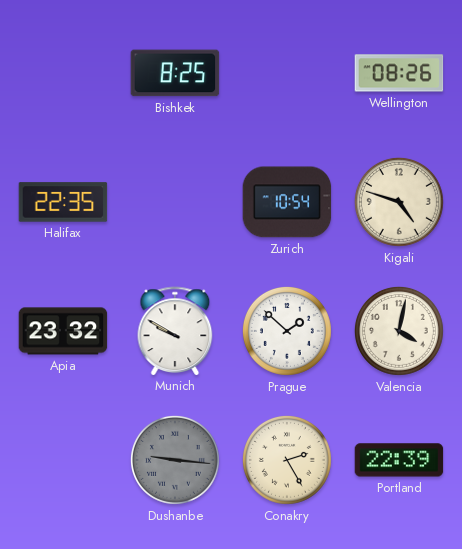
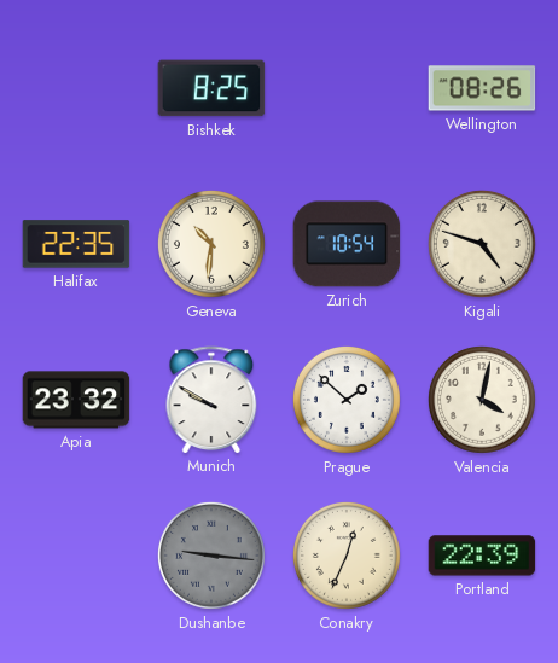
Geneva: none -> 10:31
Conakry: 2:25 -> 12:34
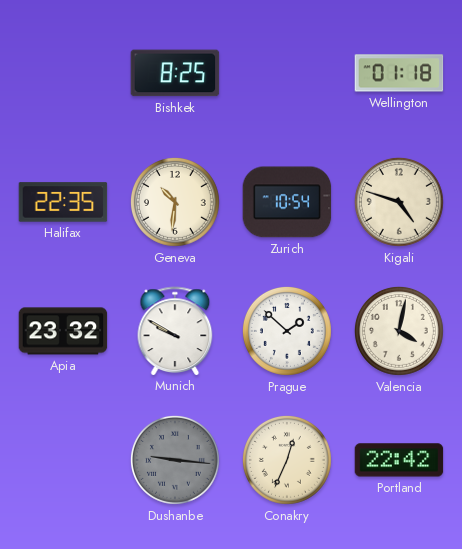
Wellington: 08:26 -> 01:18
Portland: 22:39 -> 22:42
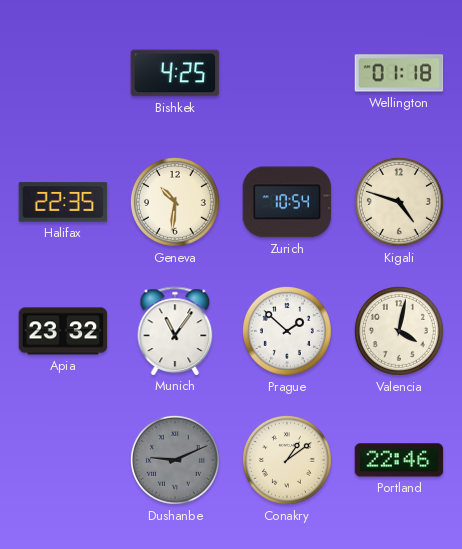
Bishkek: 8:25 -> 4:25
Munich: 9:50 -> 11:06
Dushanbe: 9:16 -> 9:11
Conakry: 12:34 -> 1:09
Portland: 22:42 -> 22:46
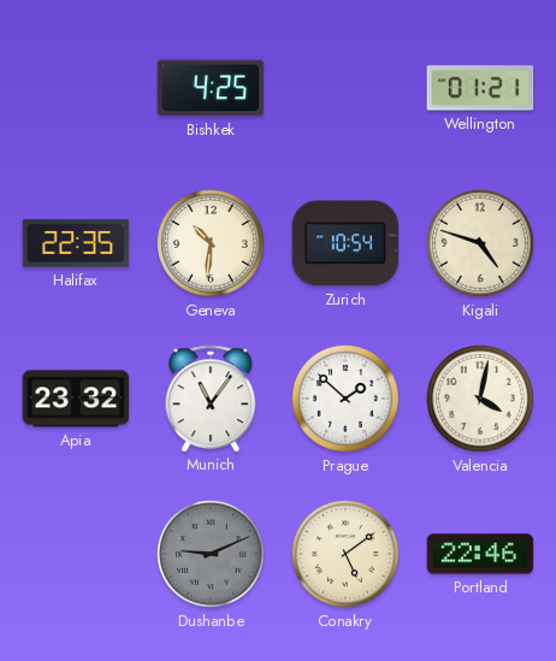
Wellington: 01:18 -> 01:21
Conakry: 1:09 -> 5:09
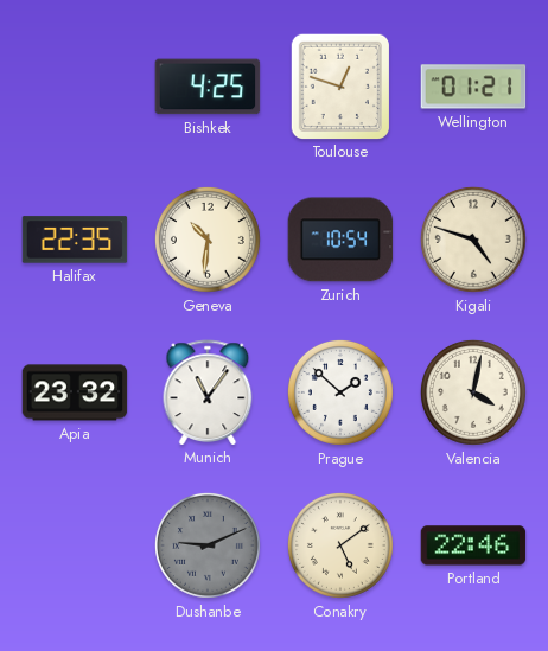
Toulouse: none -> 12:48
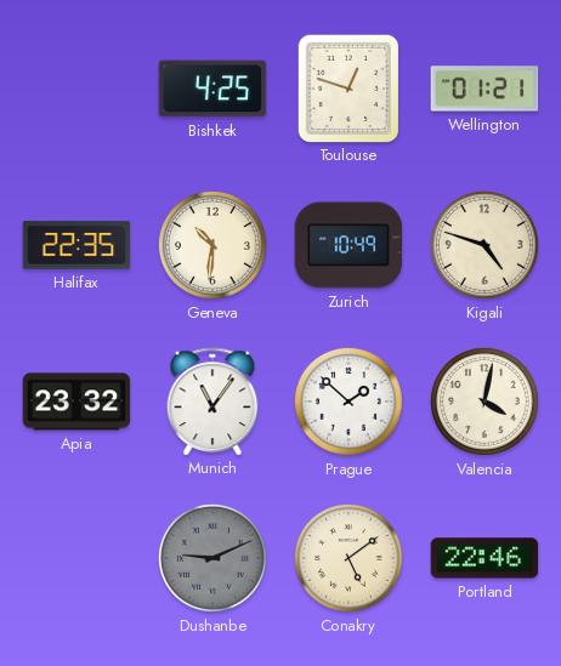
Zurich: 10:54 -> 10:49
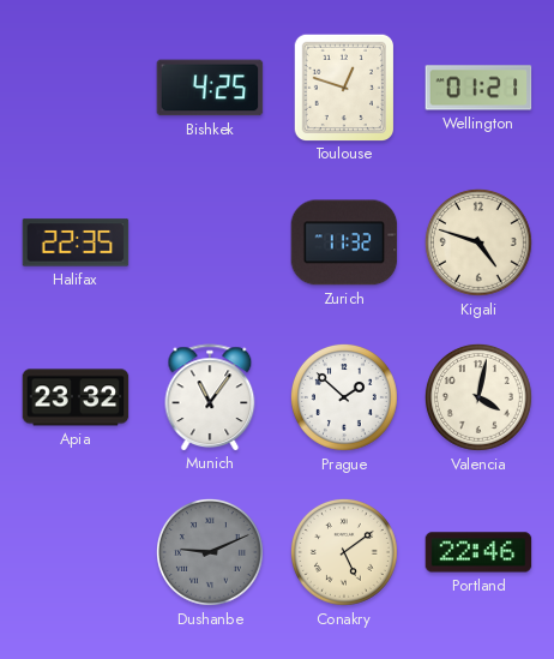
Geneva: 10:31 -> none
Zurich: 10:49 -> 11:32
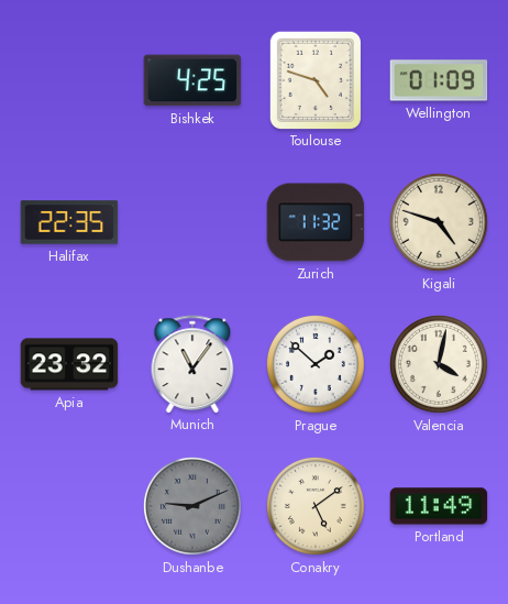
Toulouse: 12:48 -> 4:48
Wellington: 01:21 -> 01:09
Portland: 22:46 -> 11:49
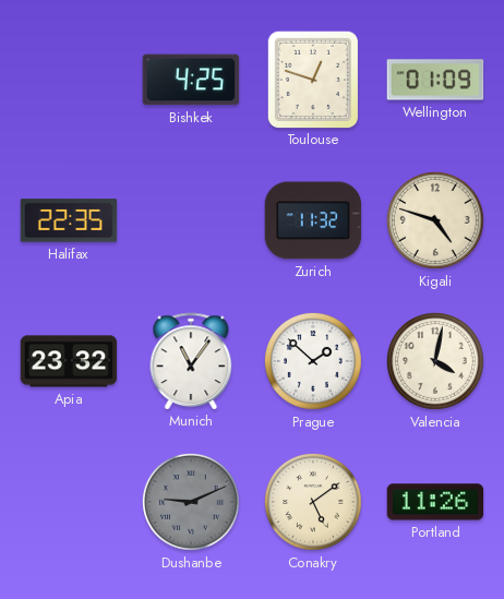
Toulouse: 4:48 -> 12:48
Portland: 11:49 -> 11:26
